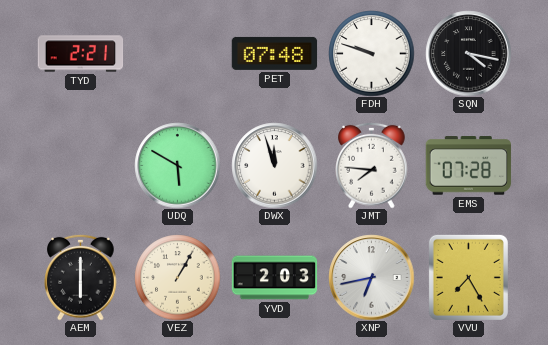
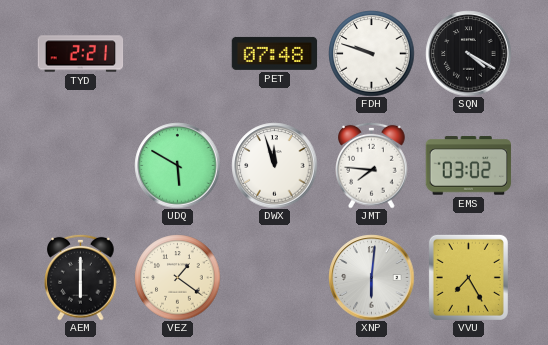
SQN: 4:17 -> 4:20
EMS: 07:28 -> 03:02
VEZ: 1:05 -> 1:21
YVD: 2:03 -> none
XNP: 6:43 -> 6:01
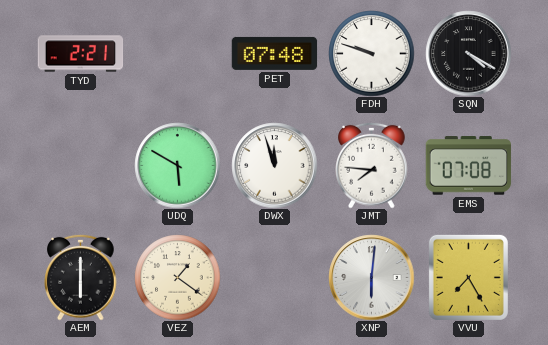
EMS: 03:02 -> 07:08
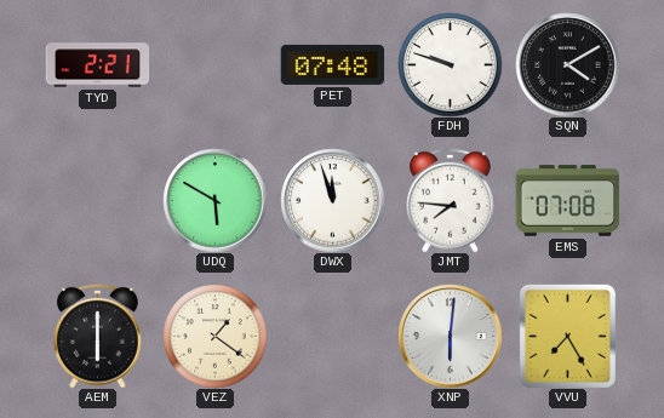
SQN: 4:20 -> 4:10
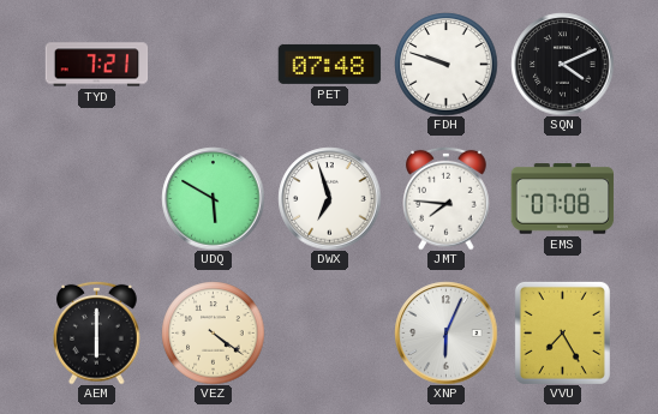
TYD: 2:21 -> 7:21
SQN: 4:10 -> 4:11
DWX: 11:57 -> 6:57
VEZ: 1:21 -> 4:21
XNP: 6:01 -> 6:04
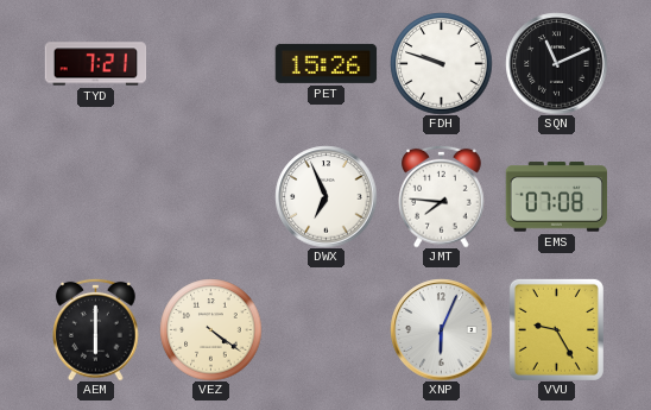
PET: 07:48 -> 15:26
SQN: 4:11 -> 11:11
UDQ: 5:50 -> none
DWX: 6:57 -> 6:56
VVU: 7:25 -> 9:25
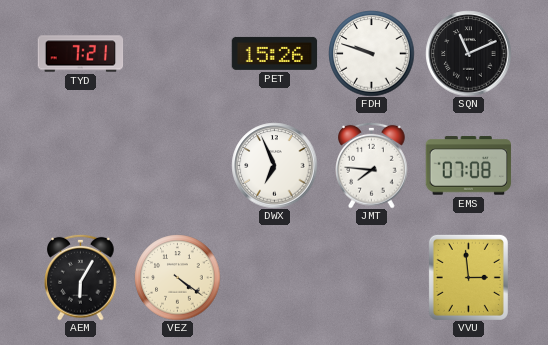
AEM: 6:00 -> 6:05
XNP: 6:04 -> none
VVU: 9:25 -> 2:59
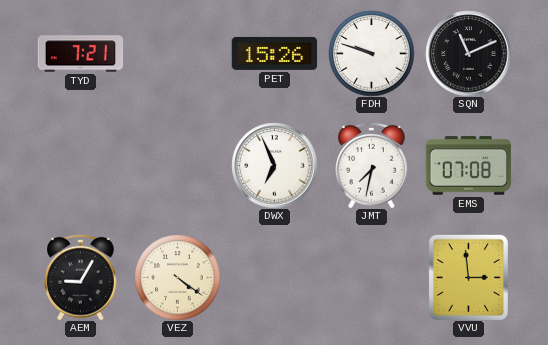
JMT: 7:46 -> 7:32
AEM: 6:05 -> 9:05
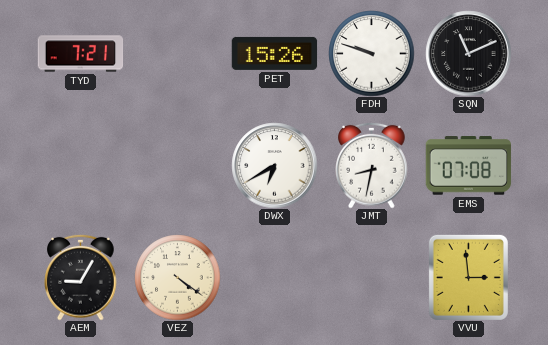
DWX: 6:56 -> 6:40
JMT: 7:32 -> 8:32
